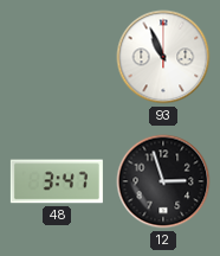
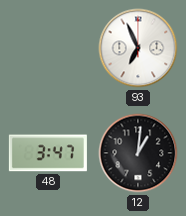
93: 10:56 -> 6:56
12: 2:57 -> 1:01
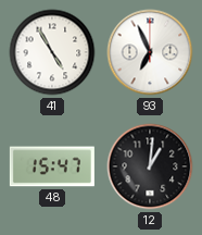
41: none -> 4:55
48: 3:47 -> 15:47
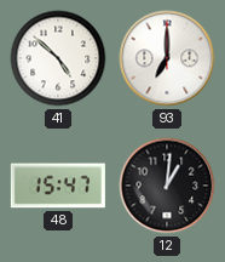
41: 4:55 -> 4:52
93: 6:56 -> 7:00
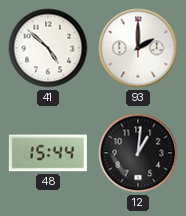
93: 7:00 -> 2:00
48: 15:47 -> 15:44
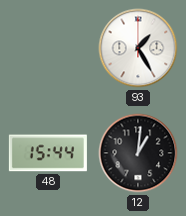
41: 4:52 -> none
93: 2:00 -> 1:25
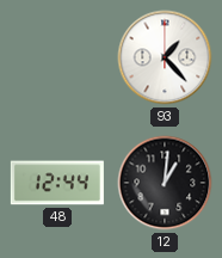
93: 1:25 -> 1:23
48: 15:44 -> 12:44
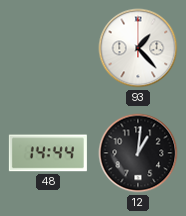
48: 12:44 -> 14:44
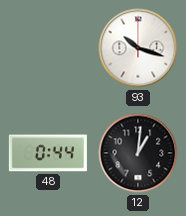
93: 1:23 -> 10:18
48: 14:44 -> 0:44
